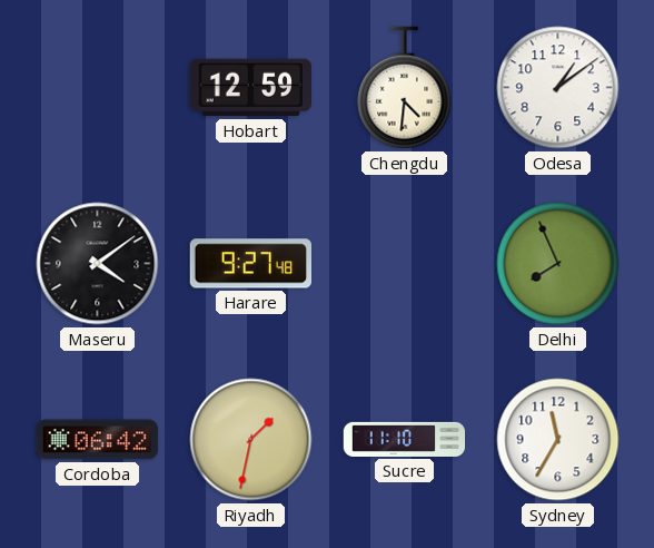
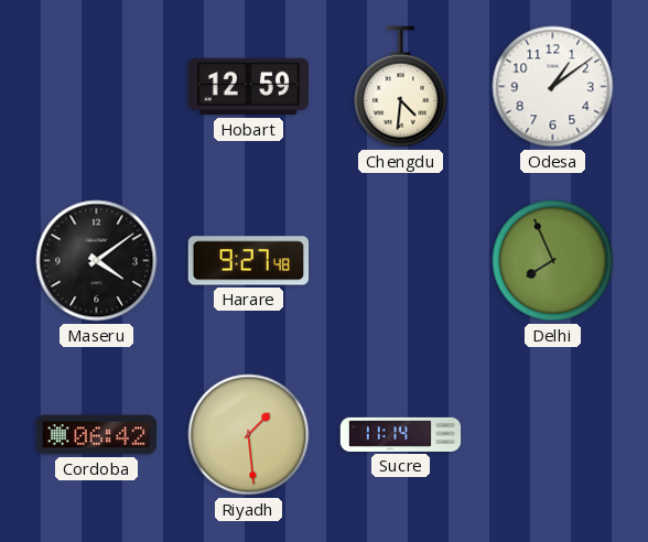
Riyadh: 1:32 -> 1:29
Sucre: 11:10 -> 11:14
Sydney: 11:35 -> none
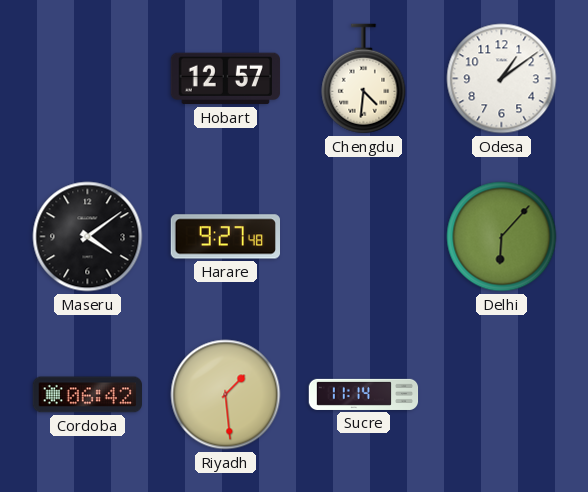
Hobart: 12:59 -> 12:57
Delhi: 7:56 -> 6:07
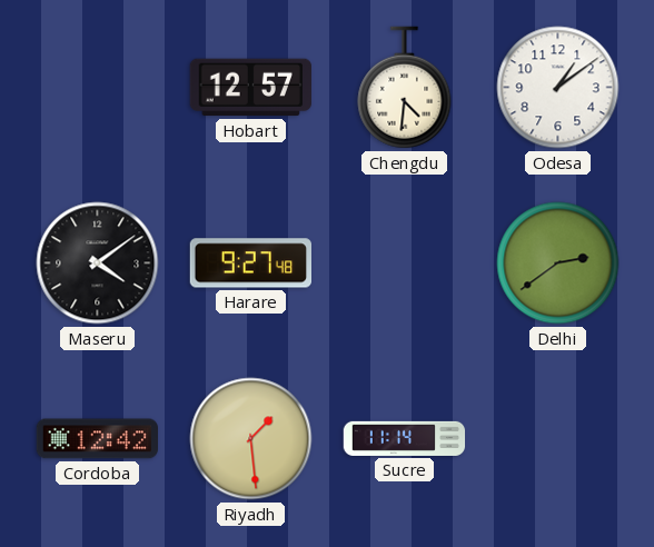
Delhi: 6:07 -> 2:39
Cordoba: 06:42 -> 12:42
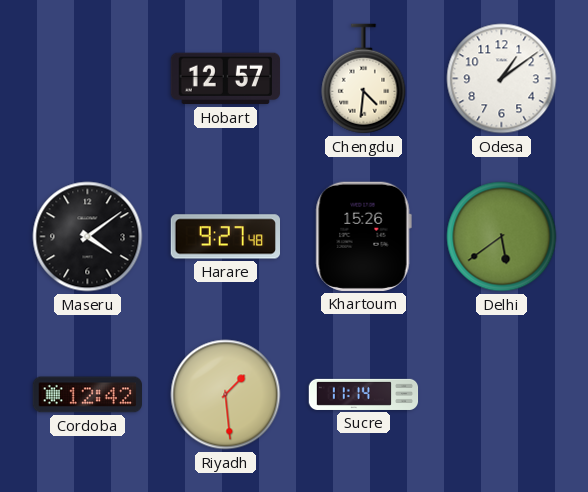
Khartoum: none -> 15:26
Delhi: 2:39 -> 5:39
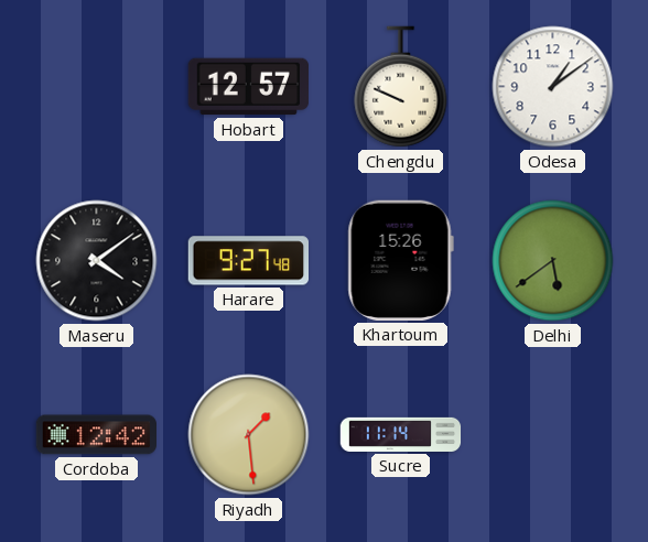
Chengdu: 4:31 -> 9:49
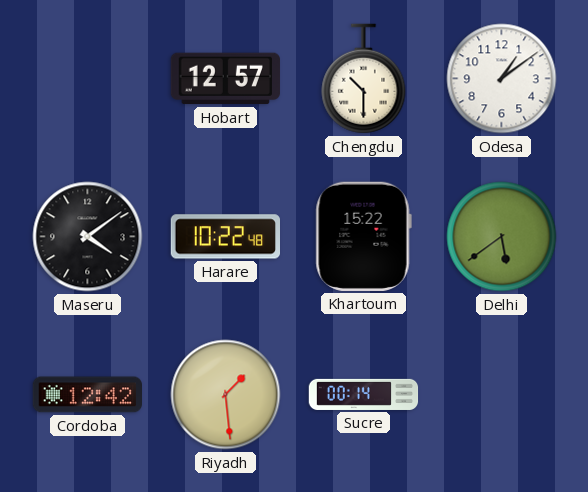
Chengdu: 9:49 -> 10:30
Harare: 9:27 -> 10:22
Khartoum: 15:26 -> 15:22
Sucre: 11:14 -> 00:14
